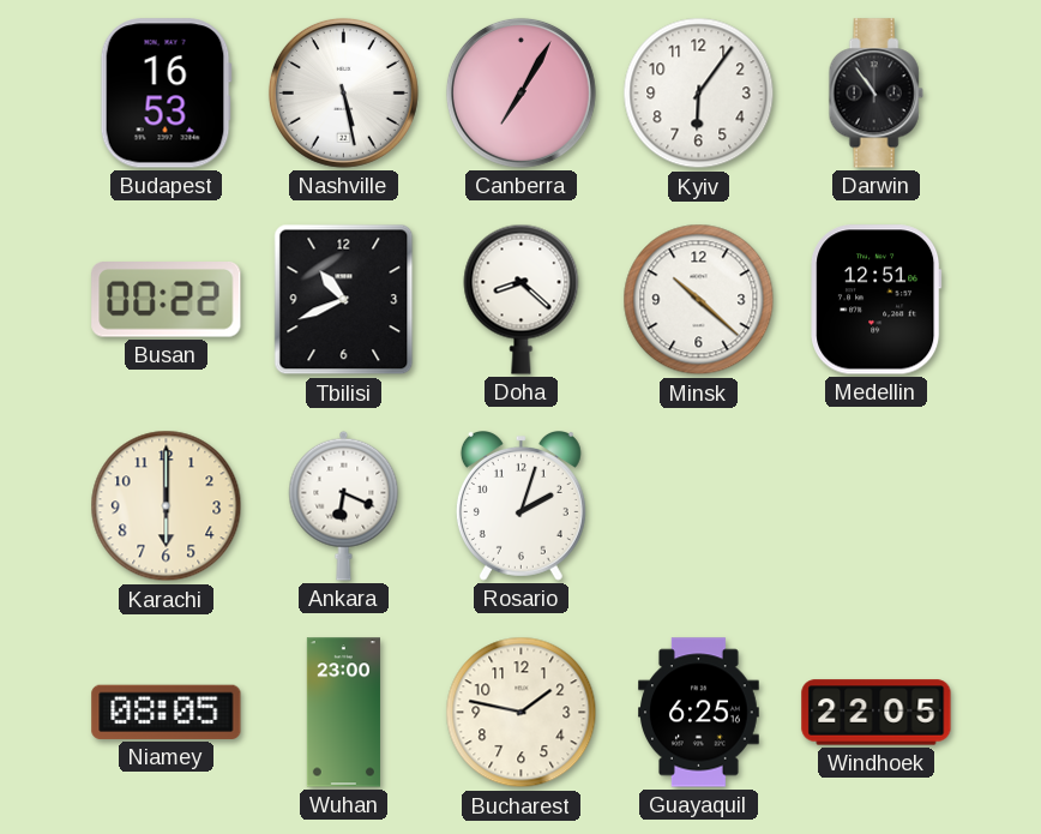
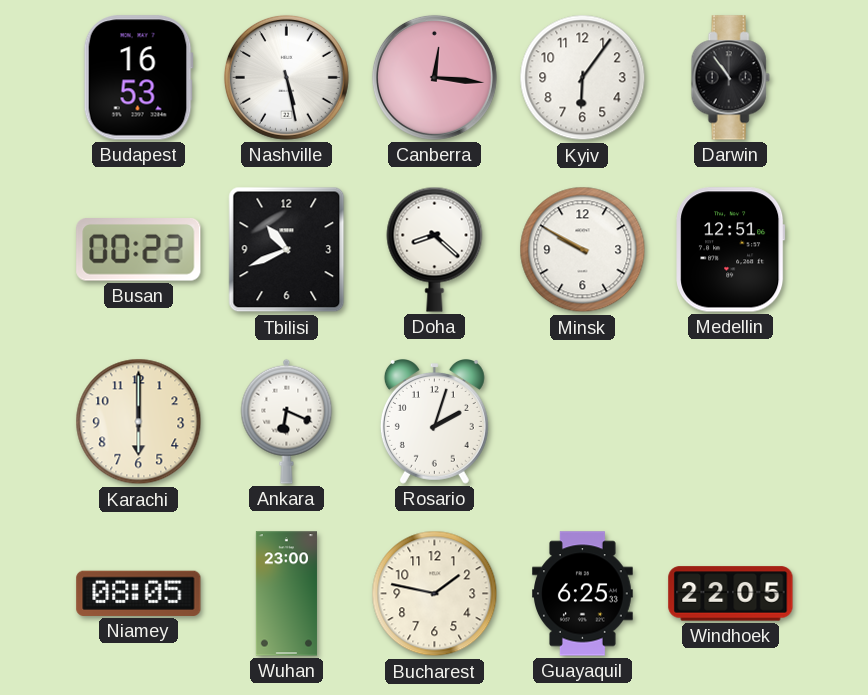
Canberra: 7:05 -> 12:16
Minsk: 10:22 -> 9:50
Guayaquil: 6:25:16 -> 6:25:33
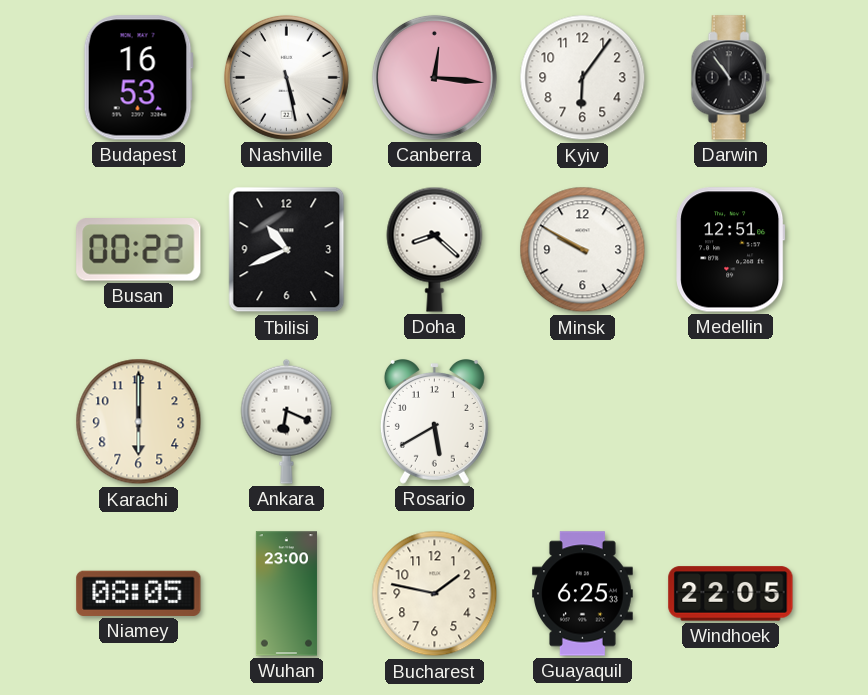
Rosario: 2:03 -> 5:40
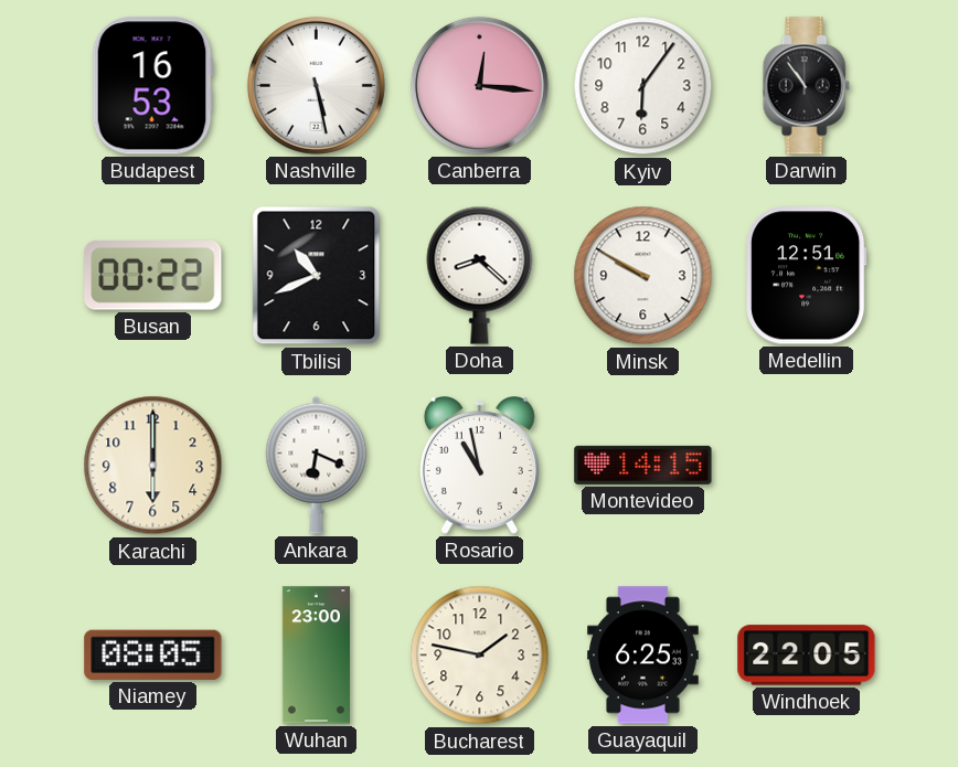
Rosario: 5:40 -> 10:58
Montevideo: none -> 14:15
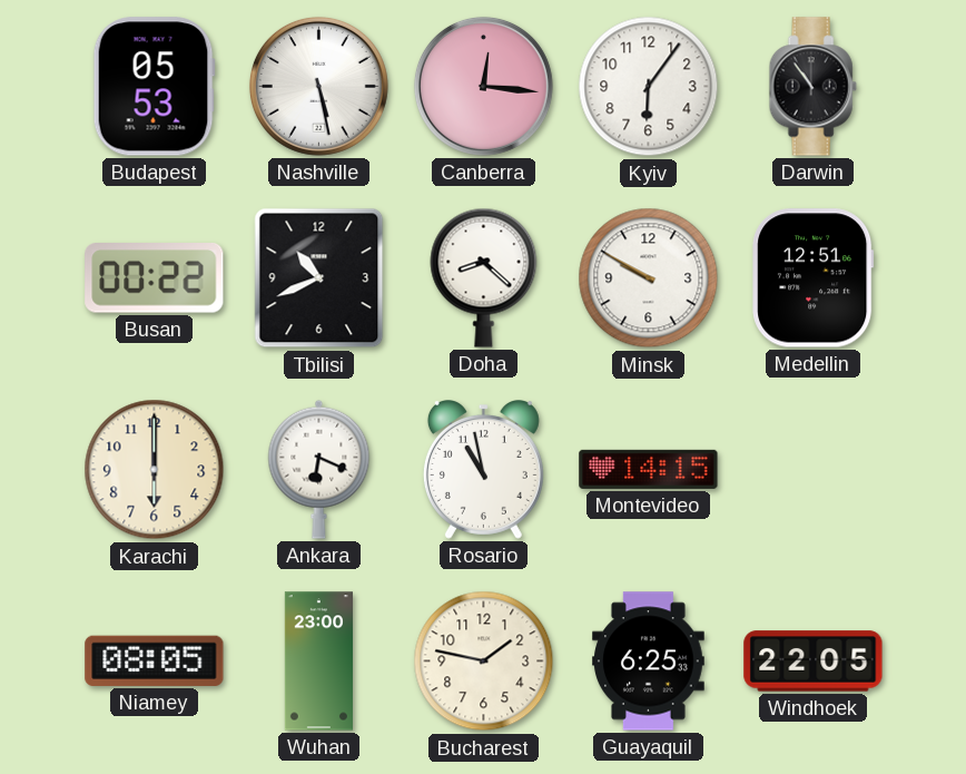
Budapest: 16:53 -> 05:53
